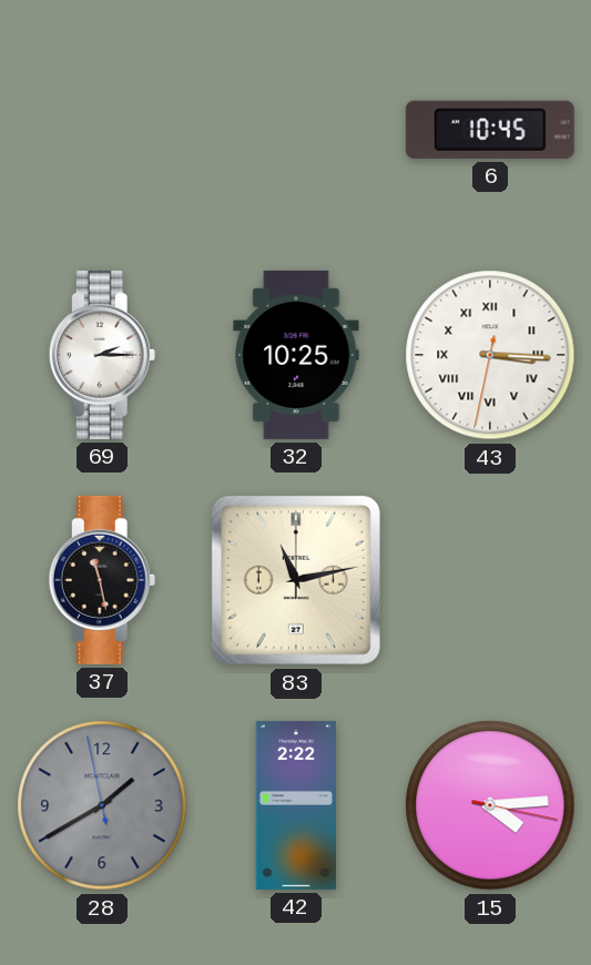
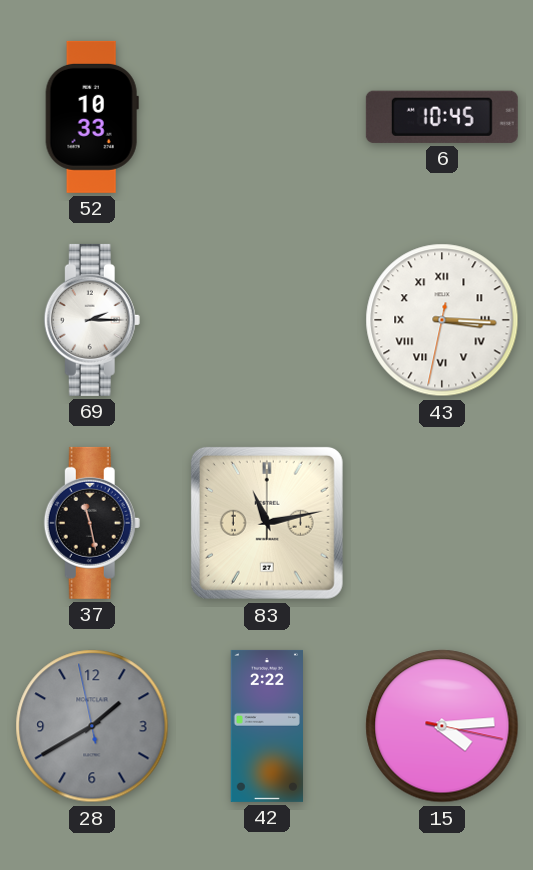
52: none -> 10:33
32: 10:25 -> none
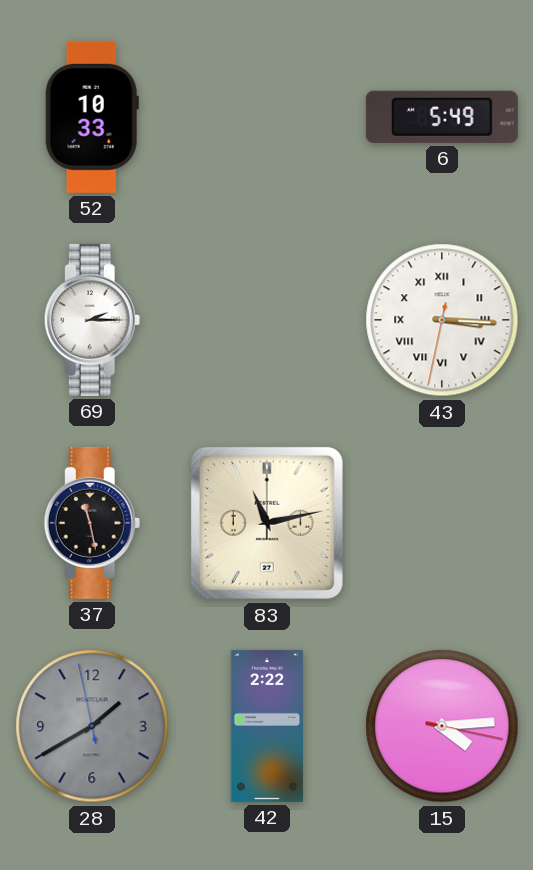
6: 10:45 -> 5:49
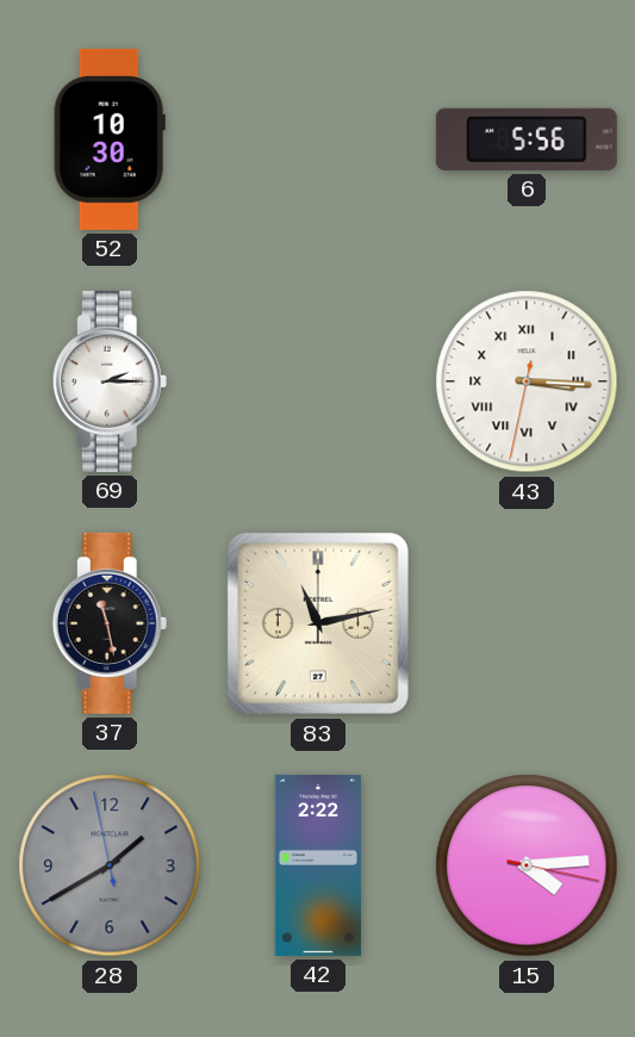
52: 10:33 -> 10:30
6: 5:49 -> 5:56
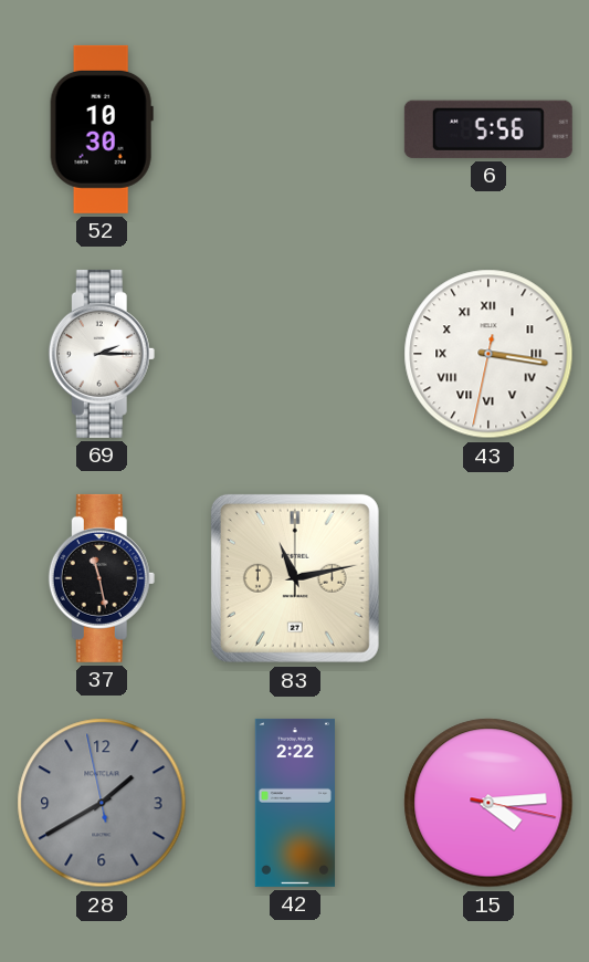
43: 3:15 -> 3:16
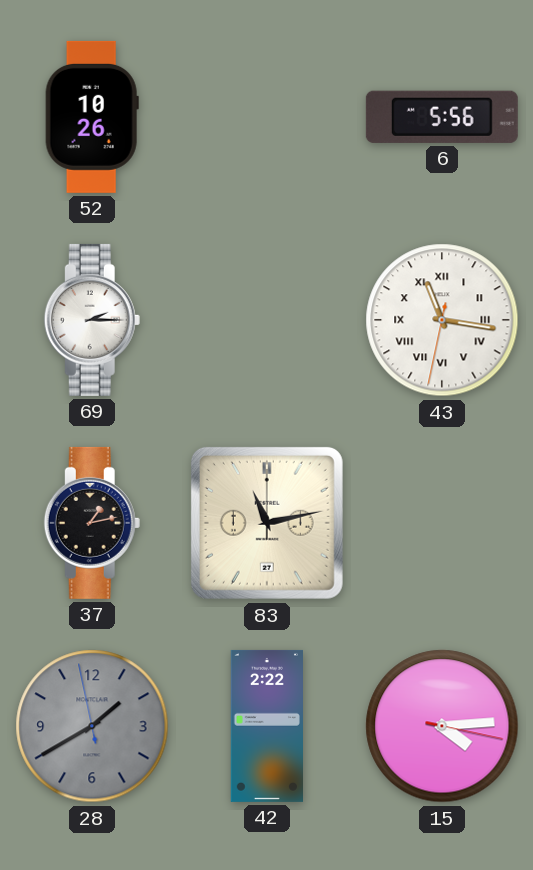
52: 10:30 -> 10:26
43: 3:16 -> 11:16
37: 11:28 -> 1:13
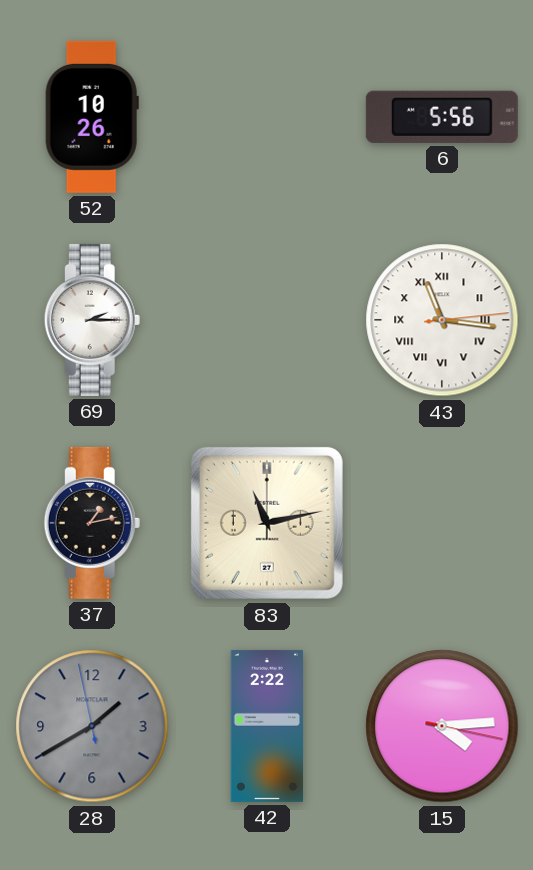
43: 11:16:32 -> 11:16:14
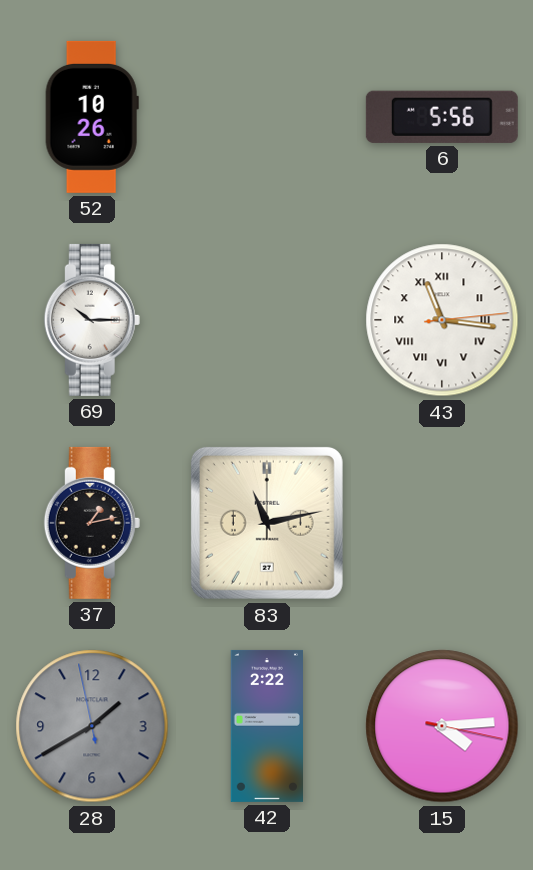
69: 2:15 -> 10:15
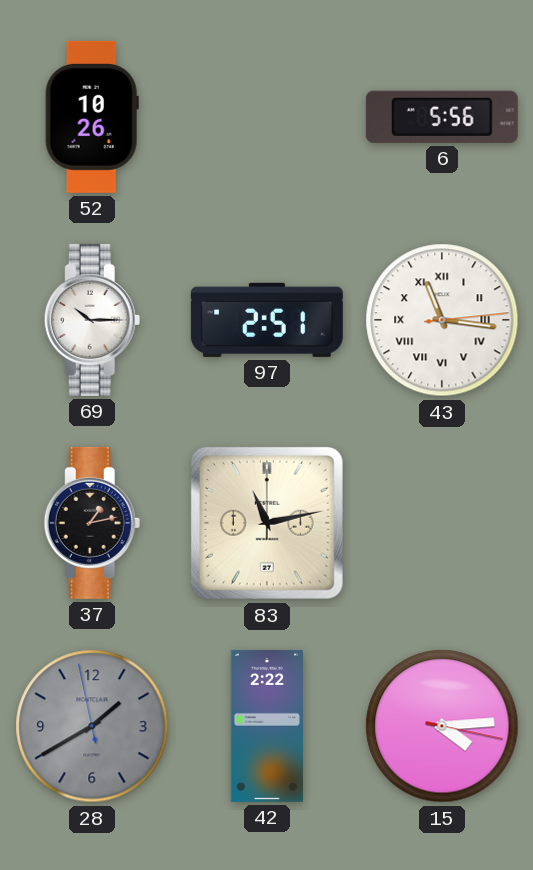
97: none -> 2:51
